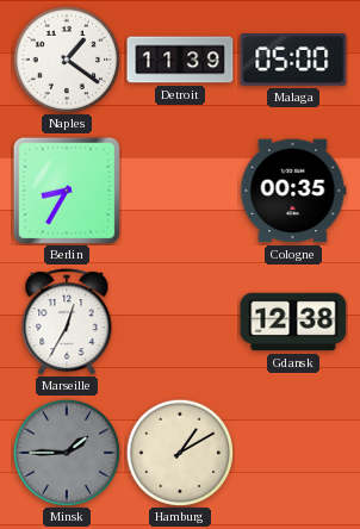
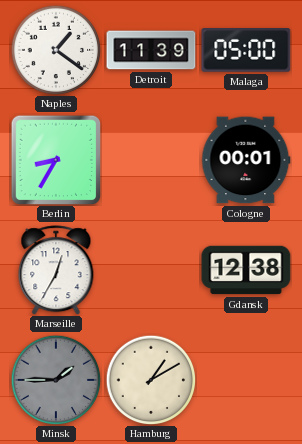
Cologne: 00:35 -> 00:01
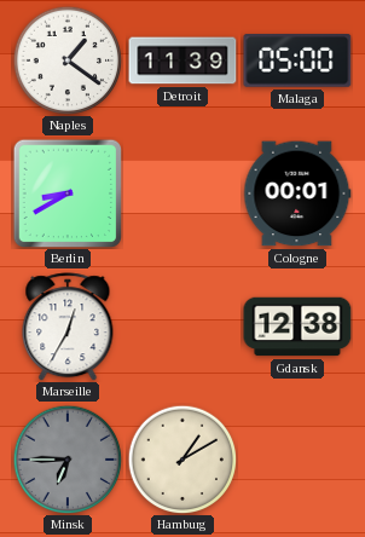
Berlin: 8:35 -> 8:40
Minsk: 1:45 -> 6:45
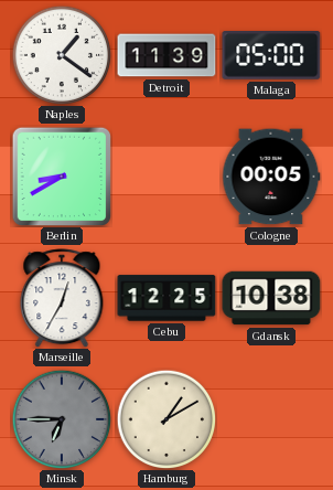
Cologne: 00:01 -> 00:05
Cebu: none -> 12:25
Gdansk: 12:38 -> 10:38
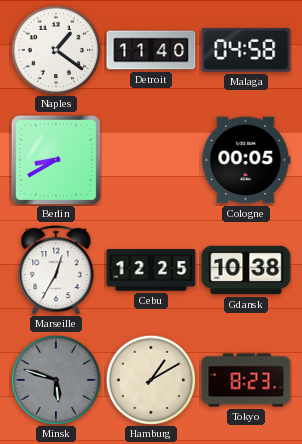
Detroit: 11:39 -> 11:40
Malaga: 05:00 -> 04:58
Minsk: 6:45 -> 5:48
Tokyo: none -> 8:23
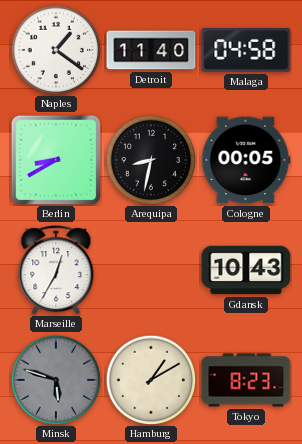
Arequipa: none -> 8:32
Cebu: 12:25 -> none
Gdansk: 10:38 -> 10:43
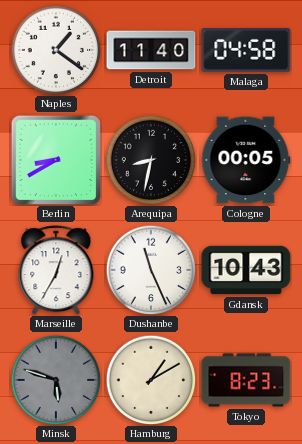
Dushanbe: none -> 11:26
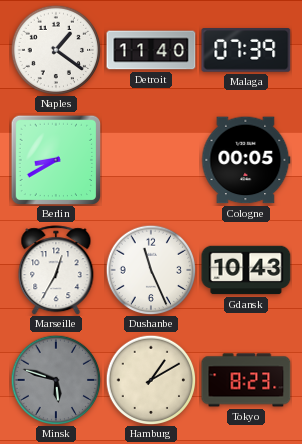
Malaga: 04:58 -> 07:39
Arequipa: 8:32 -> none
